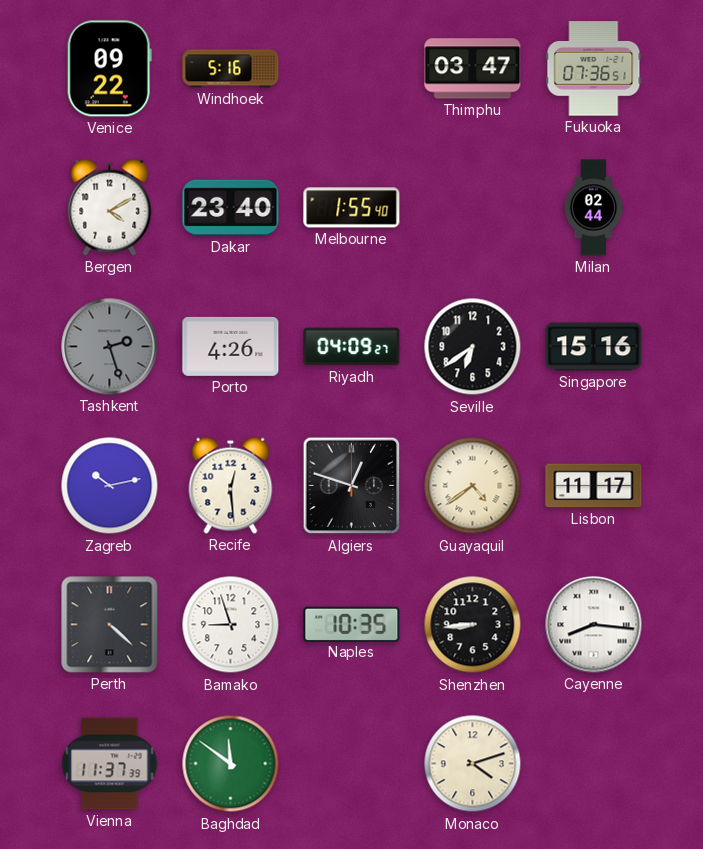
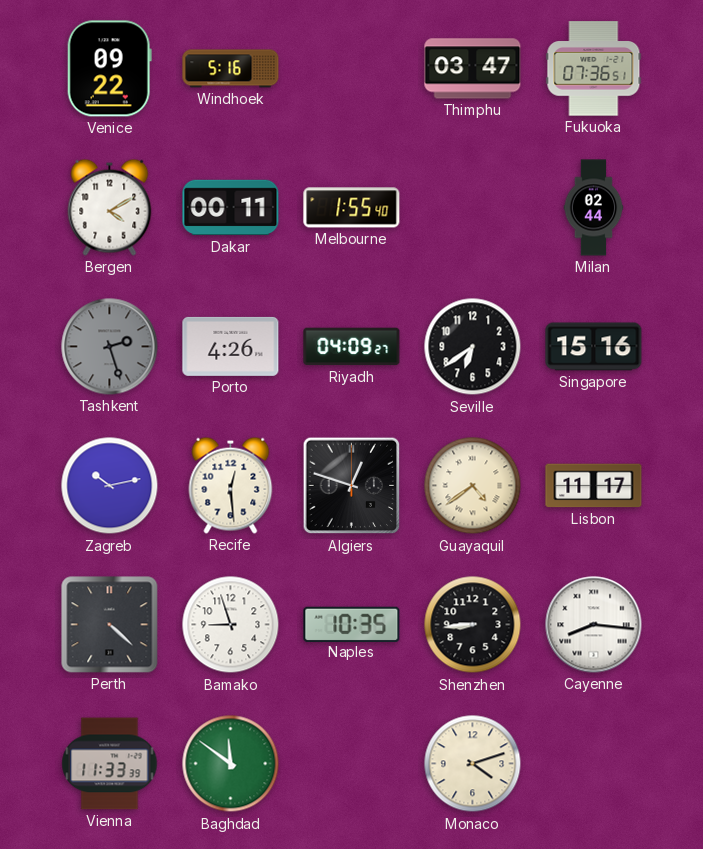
Dakar: 23:40 -> 00:11
Vienna: 11:37 -> 11:33
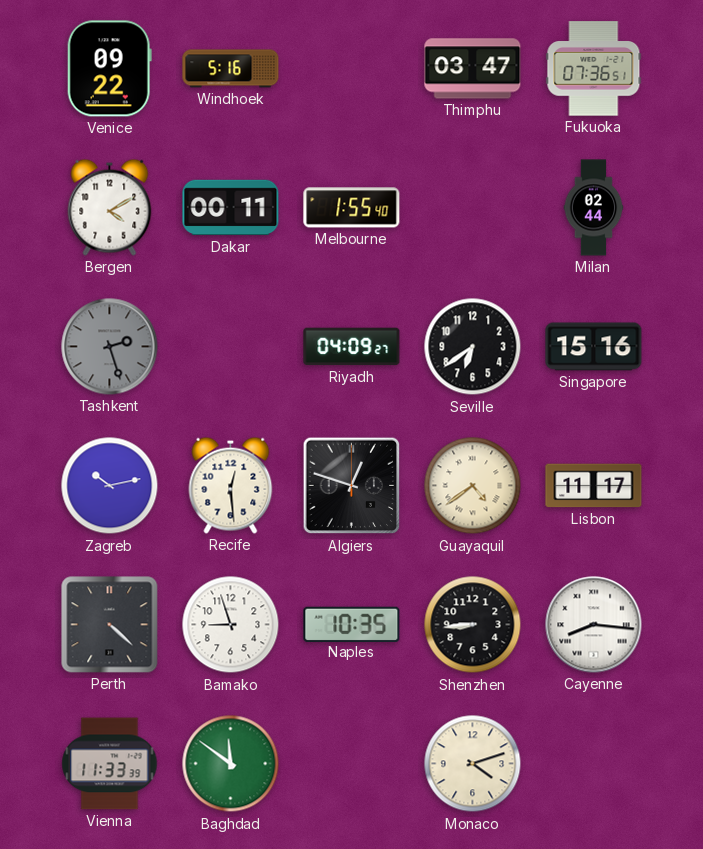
Porto: 4:26 -> none
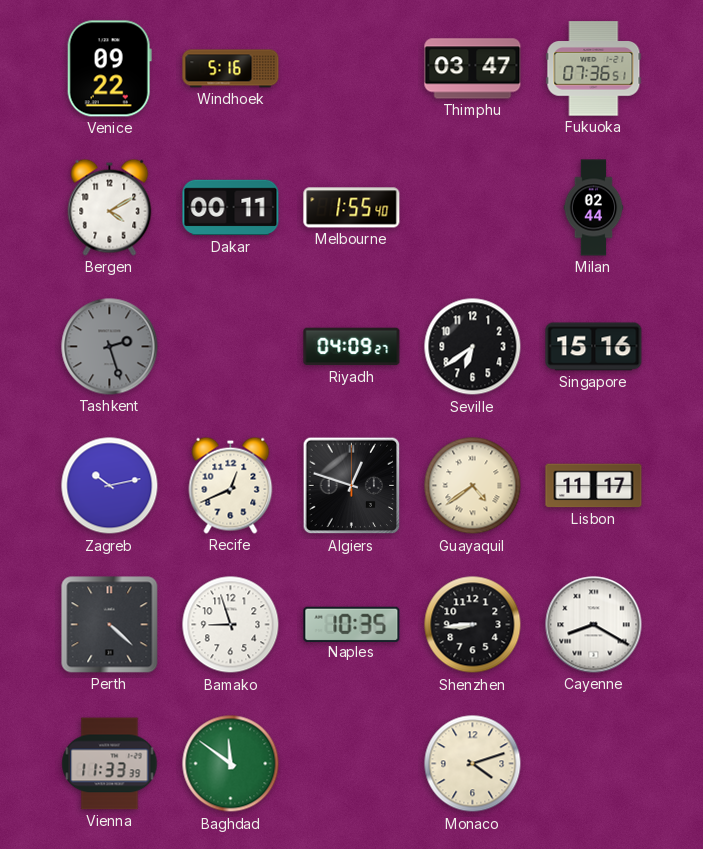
Recife: 12:29 -> 12:41
Cayenne: 8:16 -> 8:20
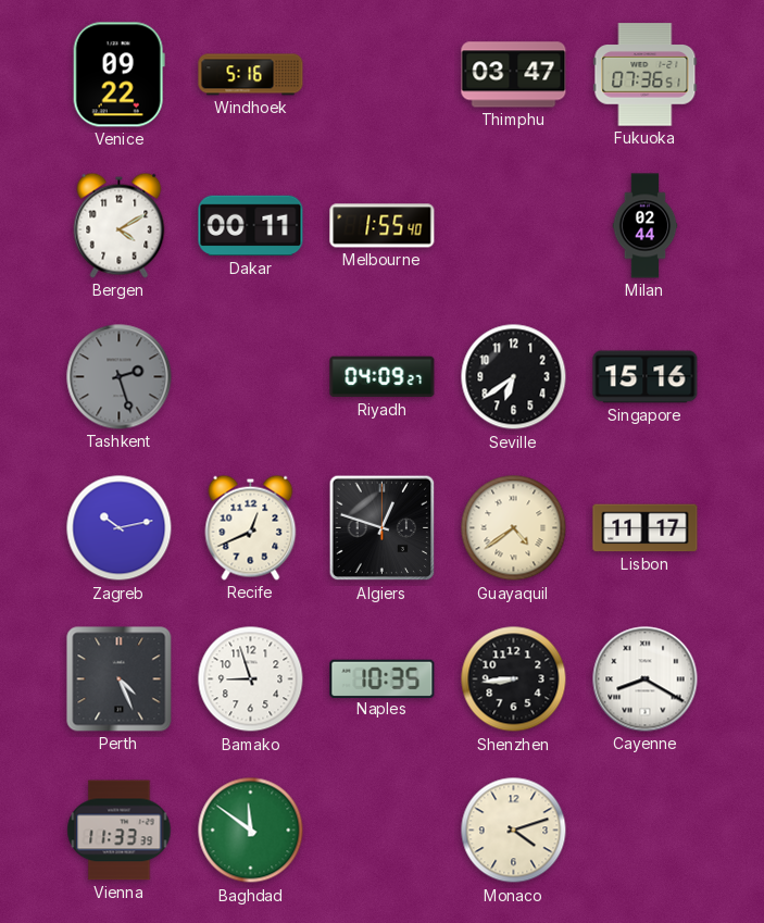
Perth: 4:22 -> 4:26
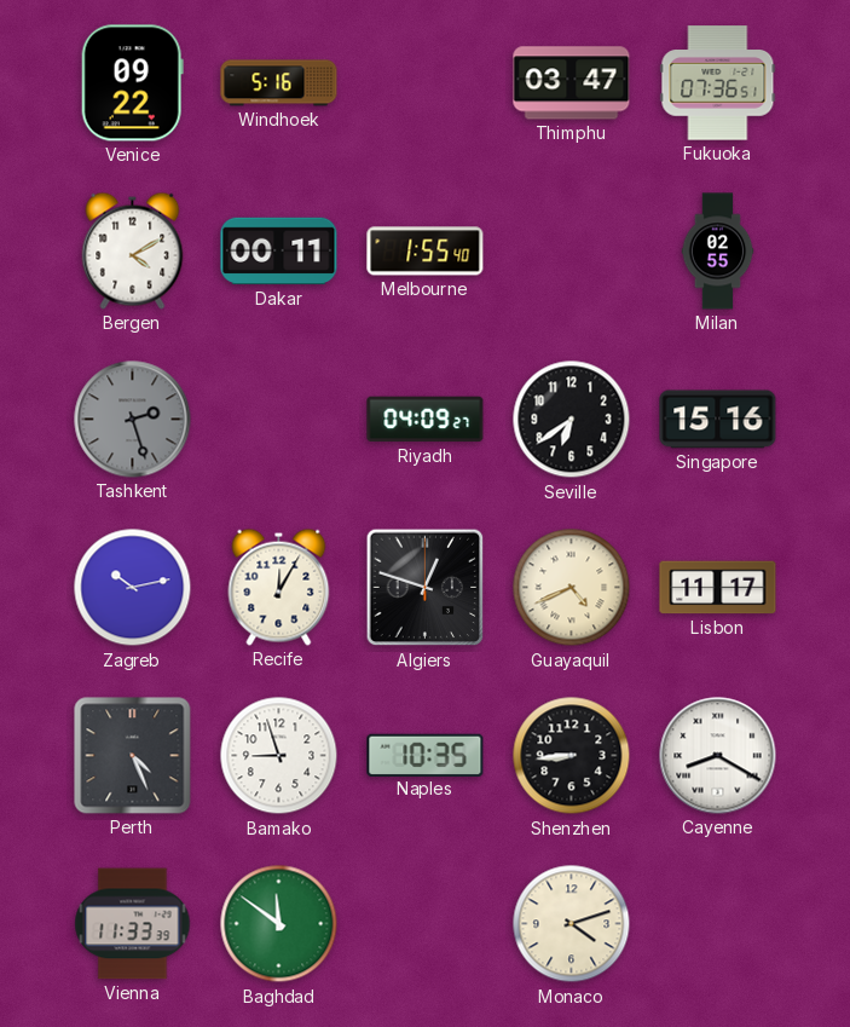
Milan: 02:44 -> 02:55
Recife: 12:41 -> 12:05
Guayaquil: 4:39 -> 4:41
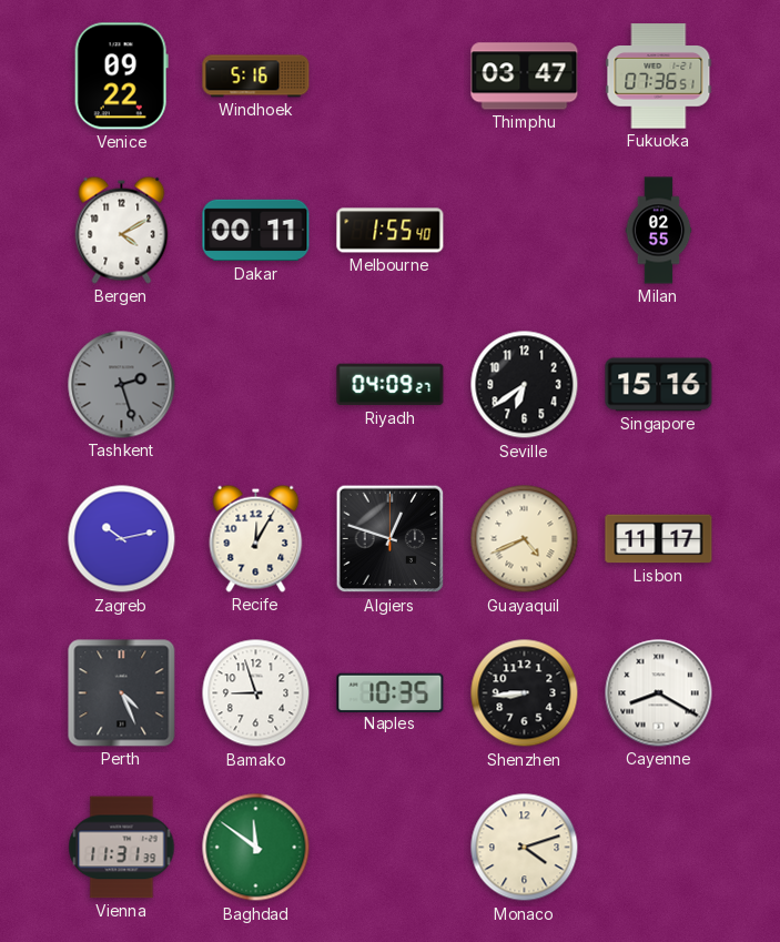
Vienna: 11:33 -> 11:31
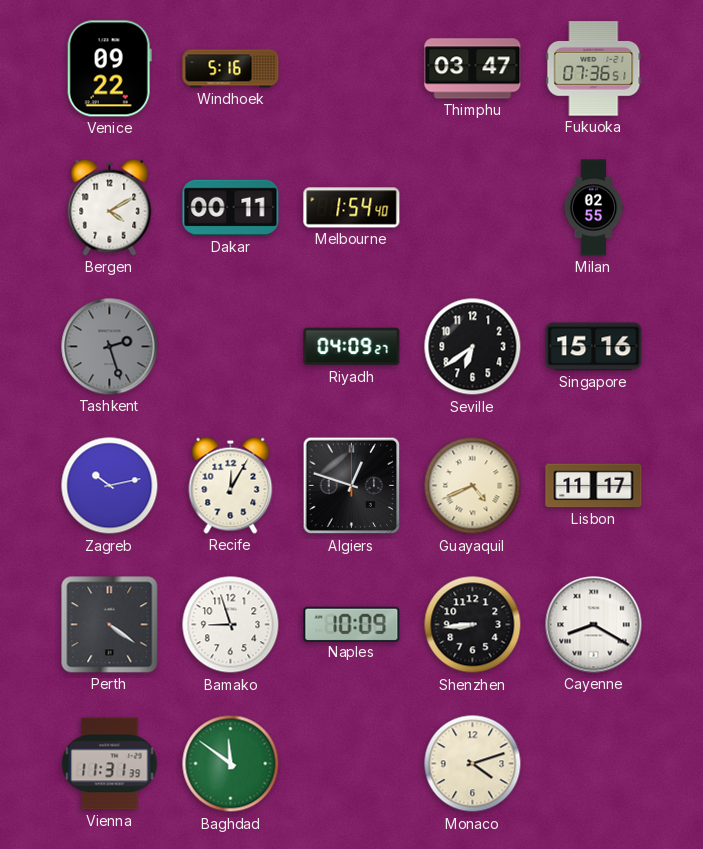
Melbourne: 1:55 -> 1:54
Perth: 4:26 -> 4:21
Naples: 10:35 -> 10:09
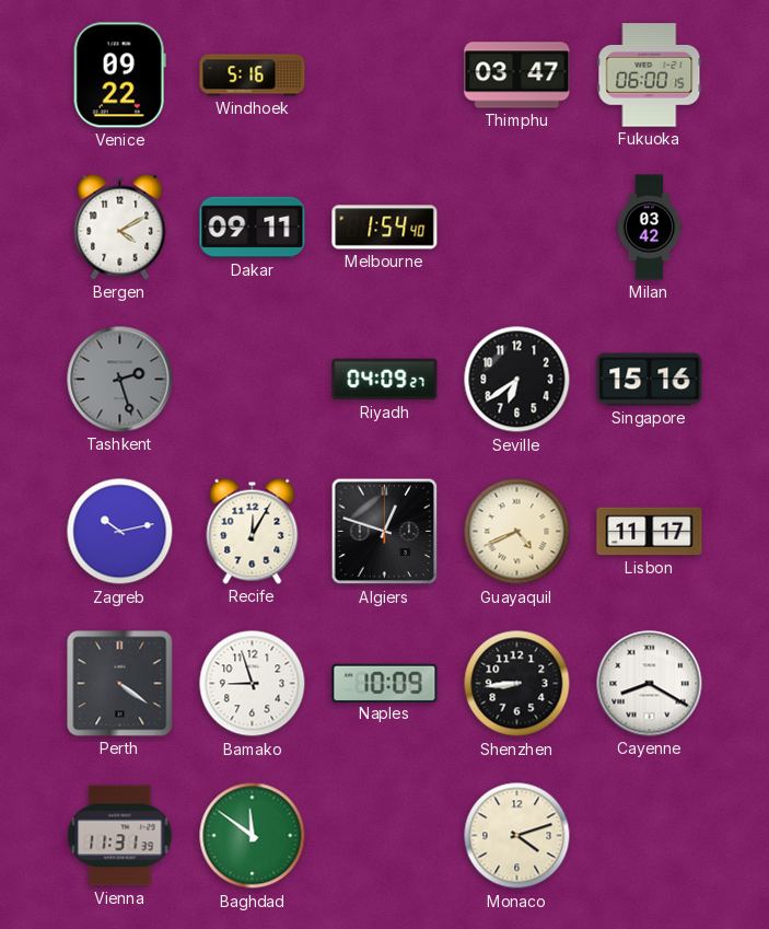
Fukuoka: 07:36 -> 06:00
Dakar: 00:11 -> 09:11
Milan: 02:55 -> 03:42
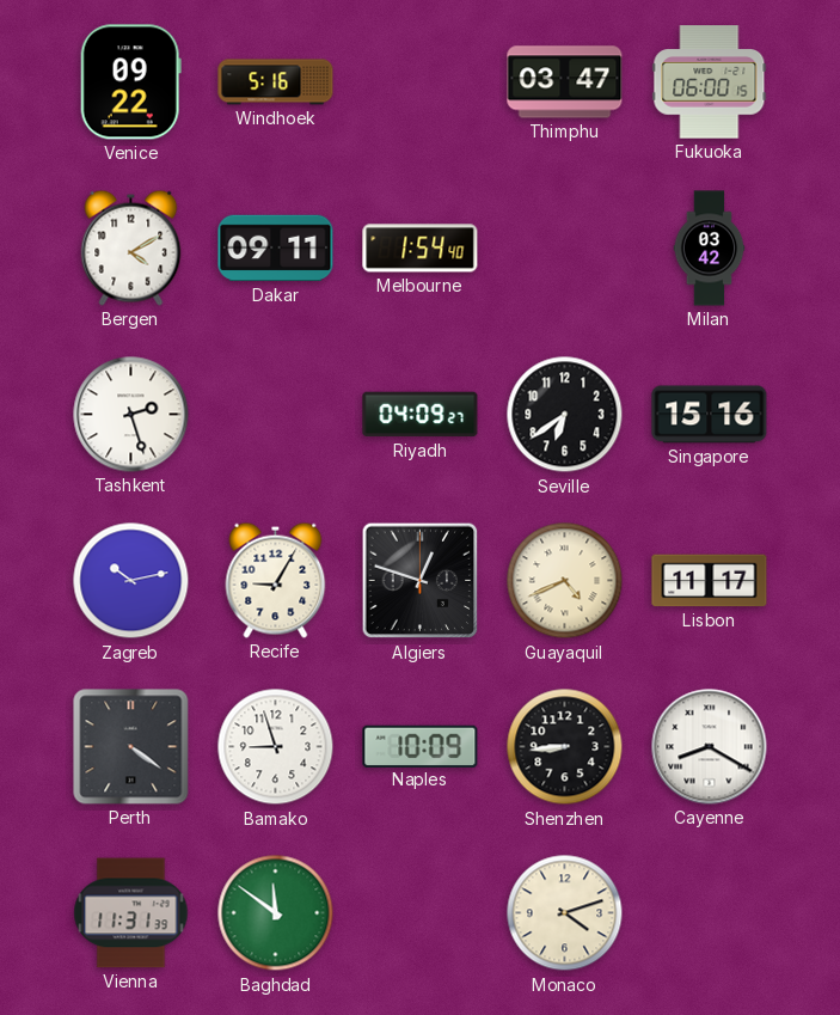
Tashkent dial: grey -> white
Recife: 12:05 -> 9:05
